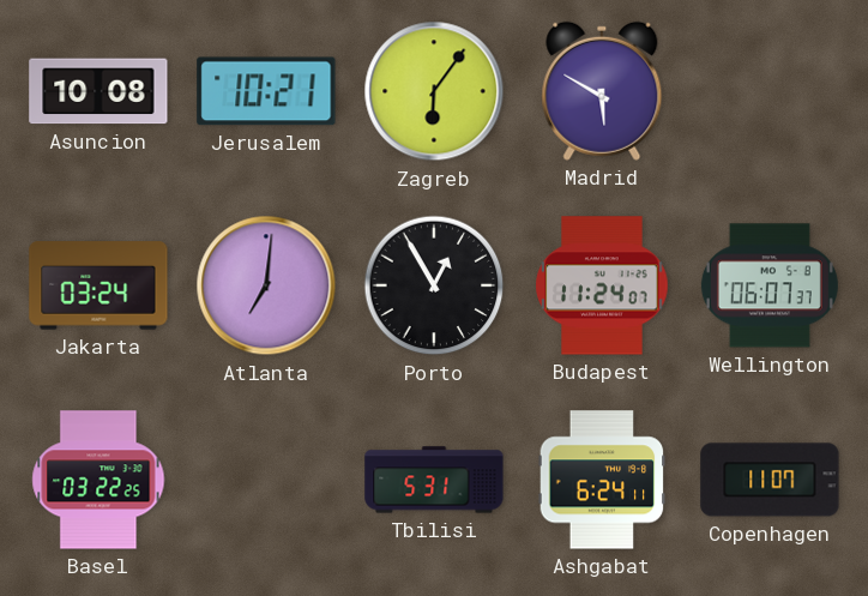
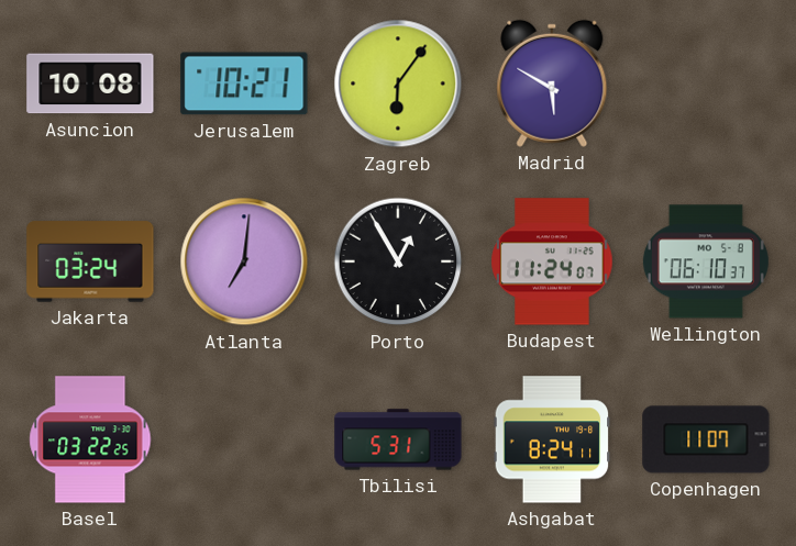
Wellington: 06:07 -> 06:10
Ashgabat: 6:24 -> 8:24
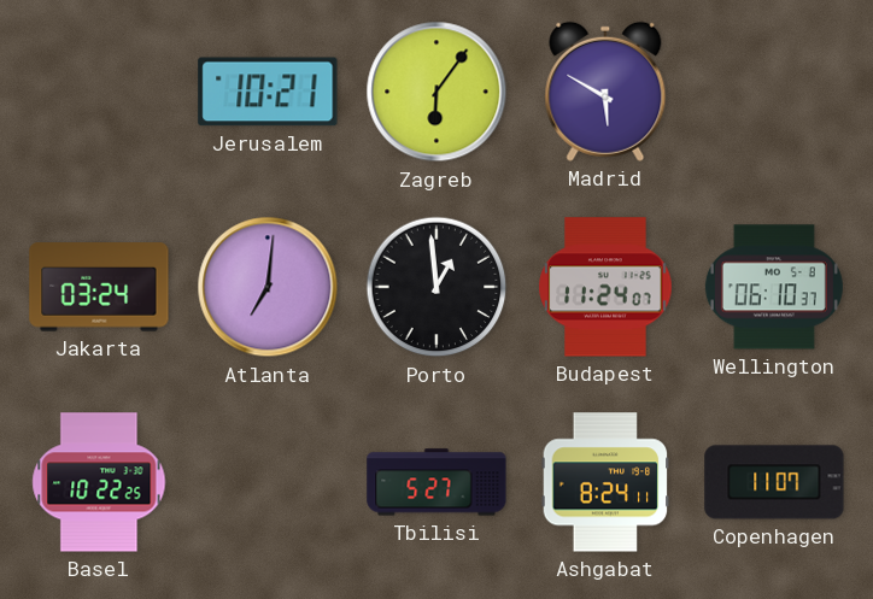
Asuncion: 10:08 -> none
Porto: 12:55 -> 12:59
Basel: 03:22 -> 10:22
Tbilisi: 5:31 -> 5:27
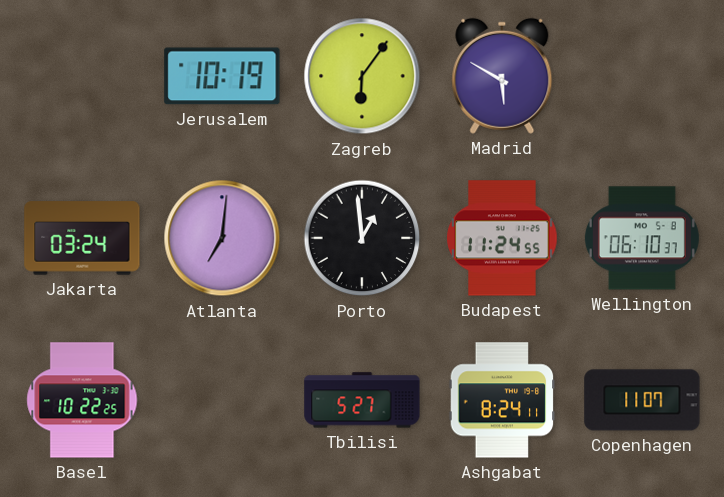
Jerusalem: 10:21 -> 10:19
Budapest: 11:24:07 -> 11:24:55
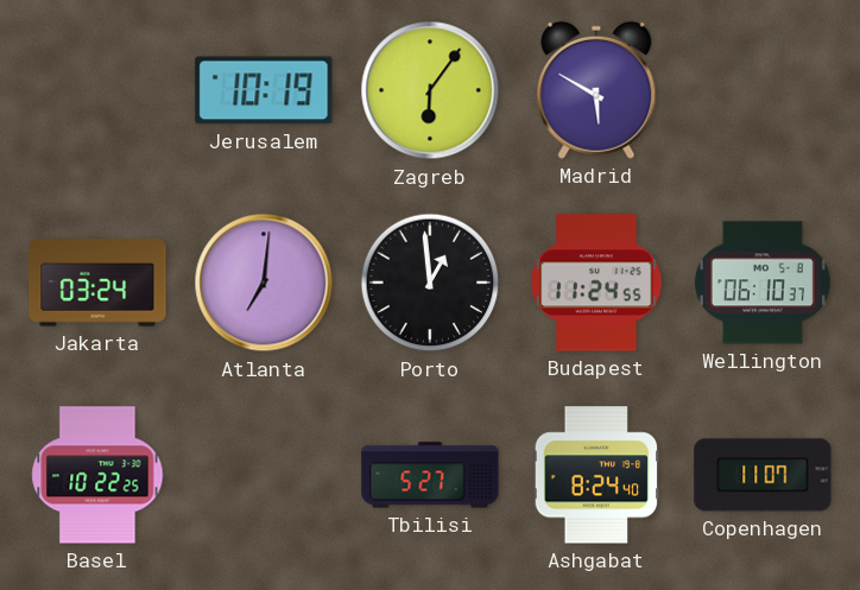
Ashgabat: 8:24:11 -> 8:24:40
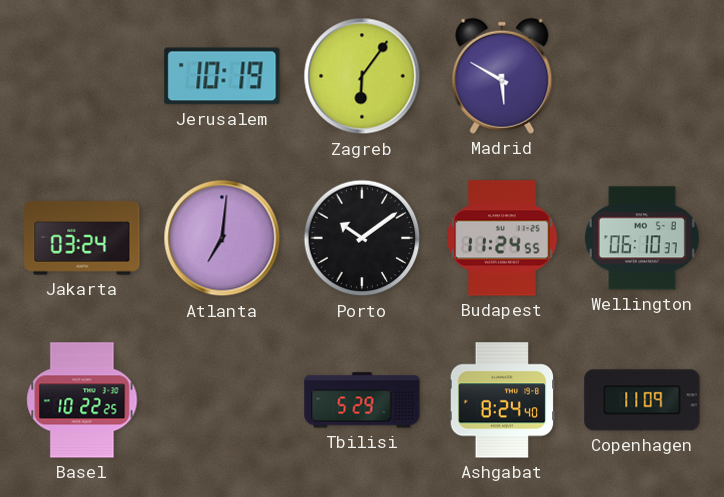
Porto: 12:59 -> 10:09
Tbilisi: 5:27 -> 5:29
Copenhagen: 11:07 -> 11:09
